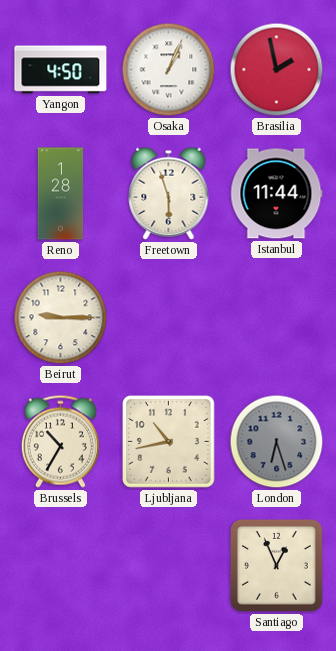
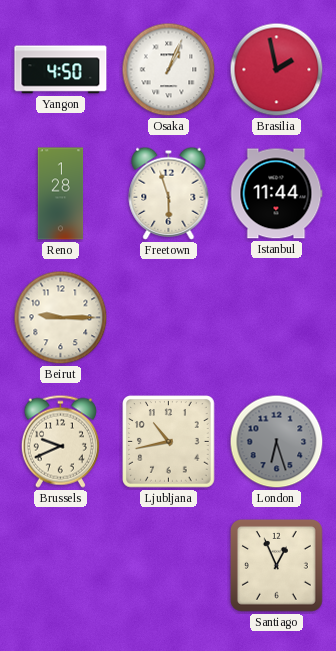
Brussels: 10:35 -> 9:41
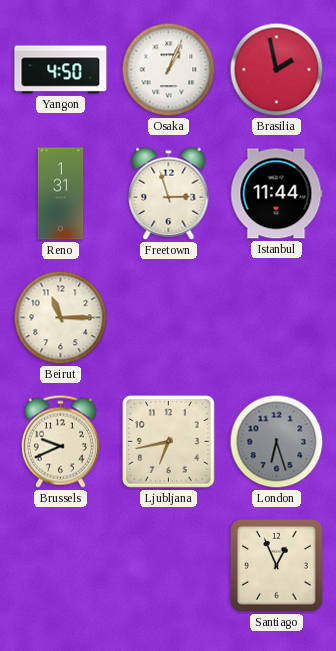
Reno: 1:28 -> 1:31
Freetown: 5:57 -> 2:57
Beirut: 9:15 -> 11:15
Ljubljana: 10:43 -> 6:43
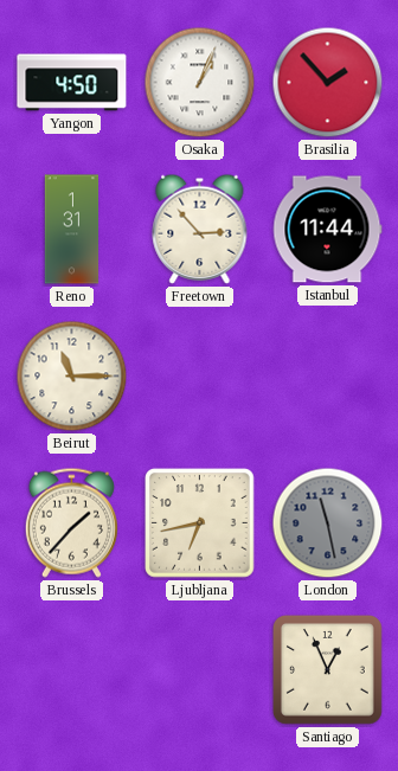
Brasilia: 1:58 -> 1:53
Freetown: 2:57 -> 2:53
Brussels: 9:41 -> 1:37
London: 6:27 -> 11:28
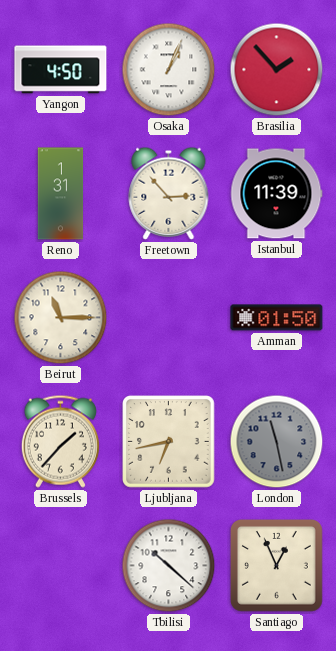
Istanbul: 11:44 -> 11:39
Amman: none -> 01:50
Tbilisi: none -> 10:22
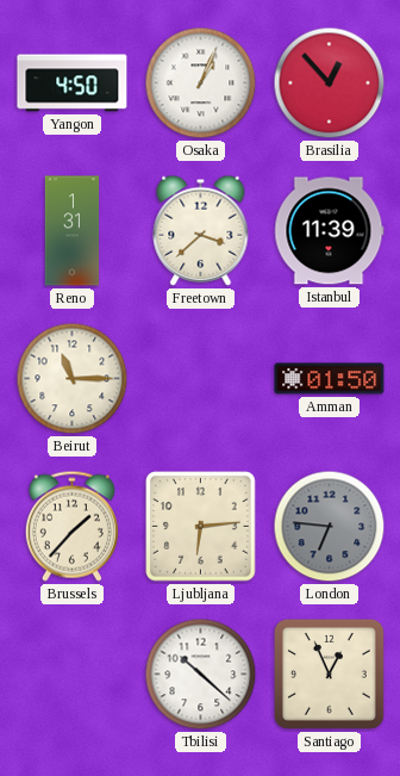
Brasilia: 1:53 -> 12:53
Freetown: 2:53 -> 3:38
Ljubljana: 6:43 -> 6:14
London: 11:28 -> 6:46
